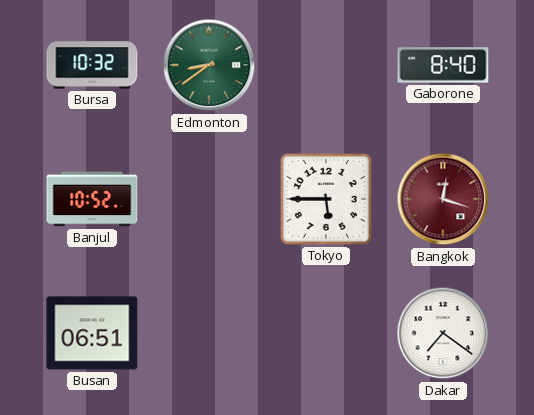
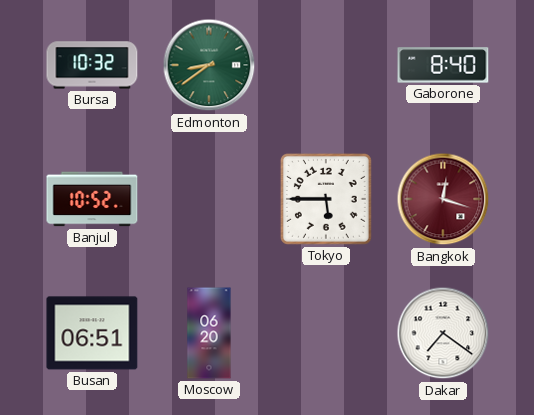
Moscow: none -> 06:20
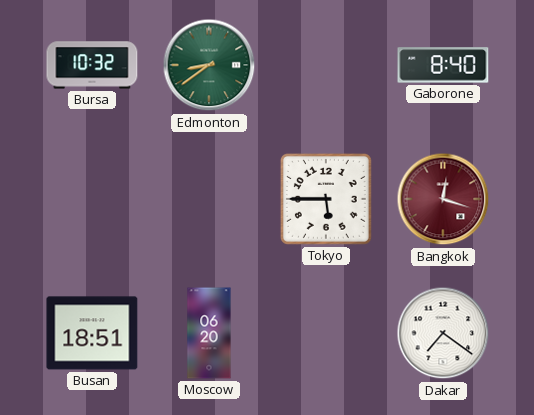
Banjul: 10:52 -> none
Busan: 06:51 -> 18:51
